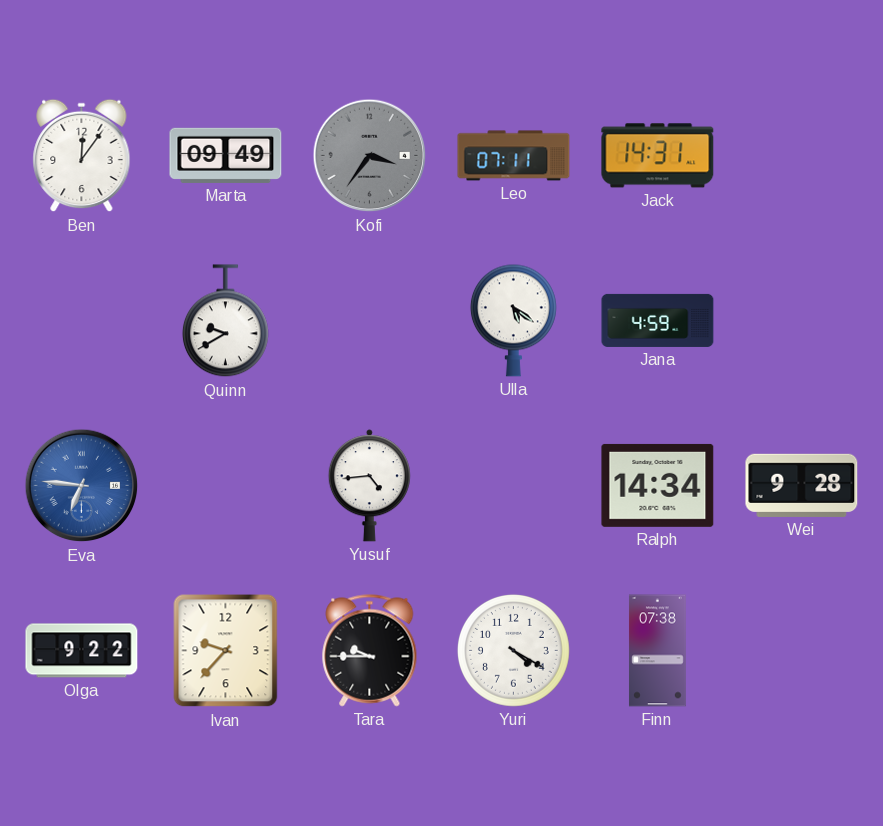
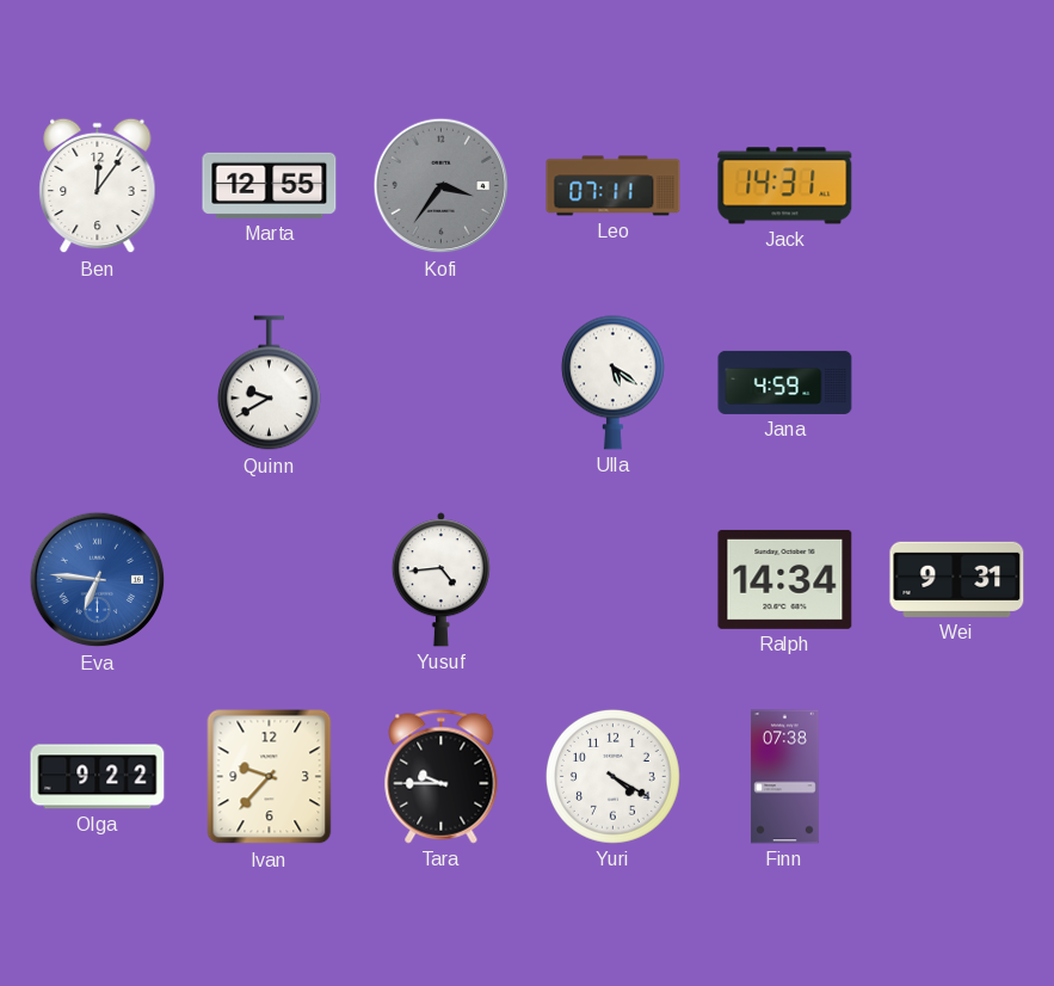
Marta: 09:49 -> 12:55
Wei: 9:28 -> 9:31
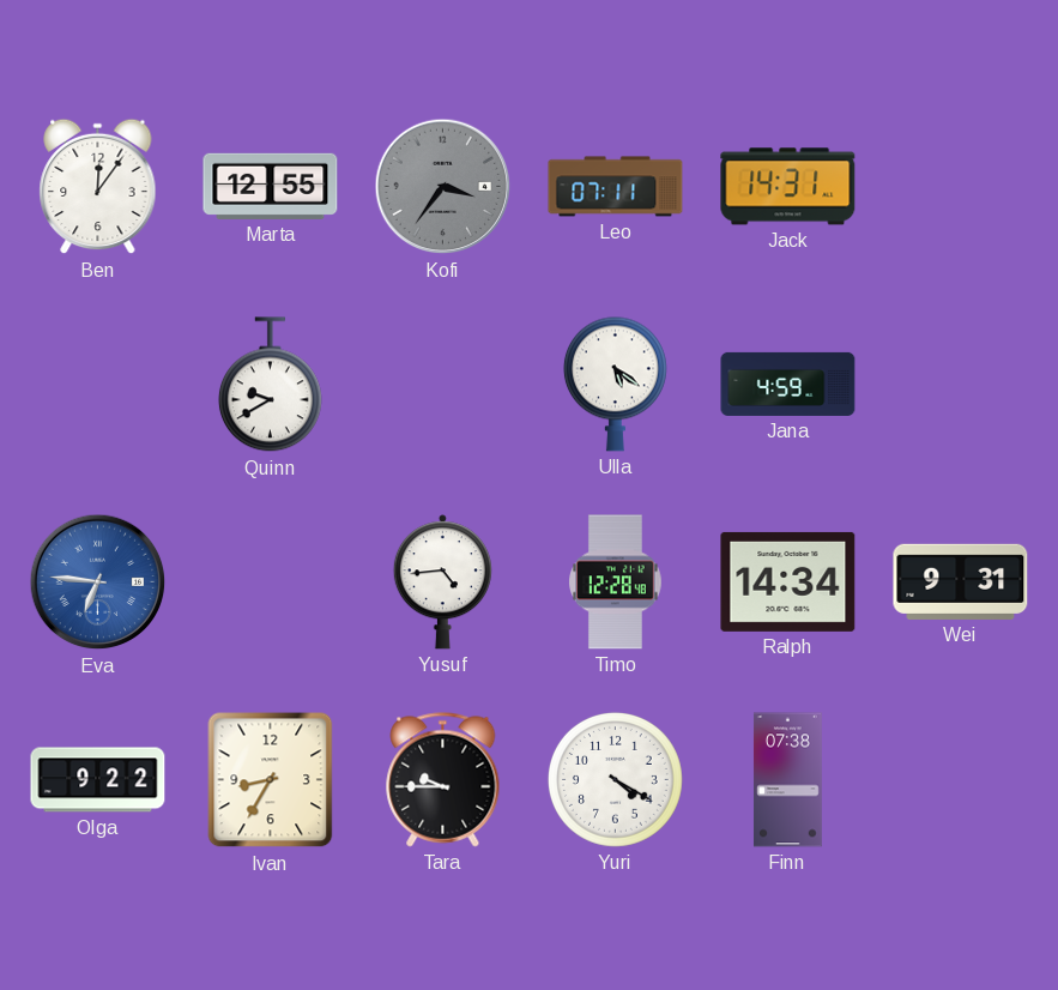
Timo: none -> 12:28
Ivan: 9:37 -> 8:35
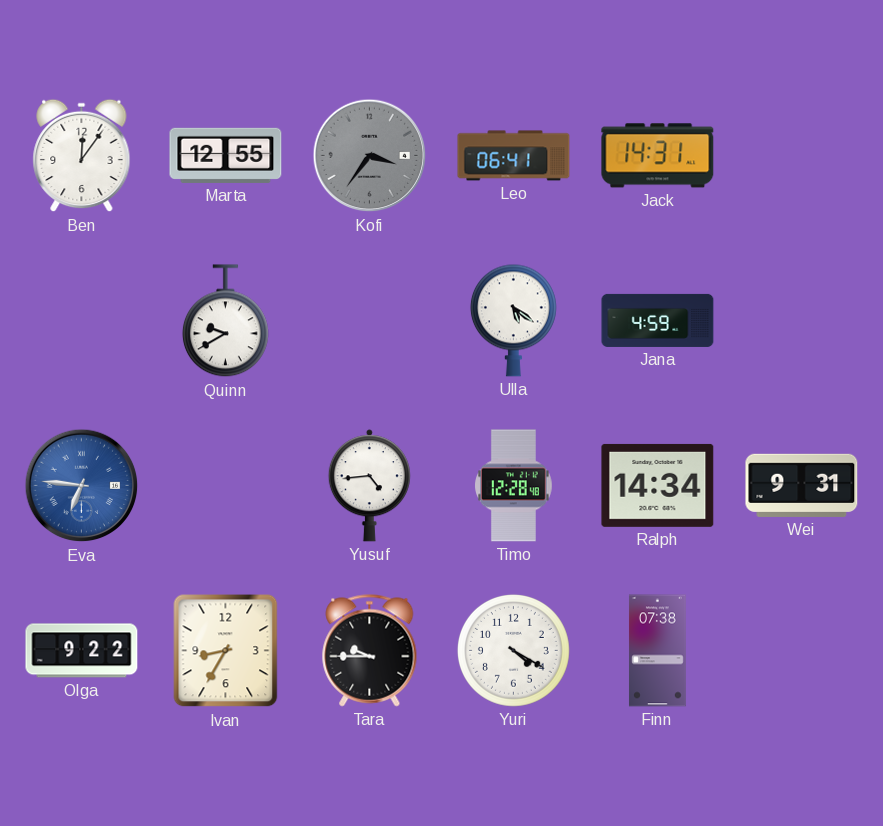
Leo: 07:11 -> 06:41
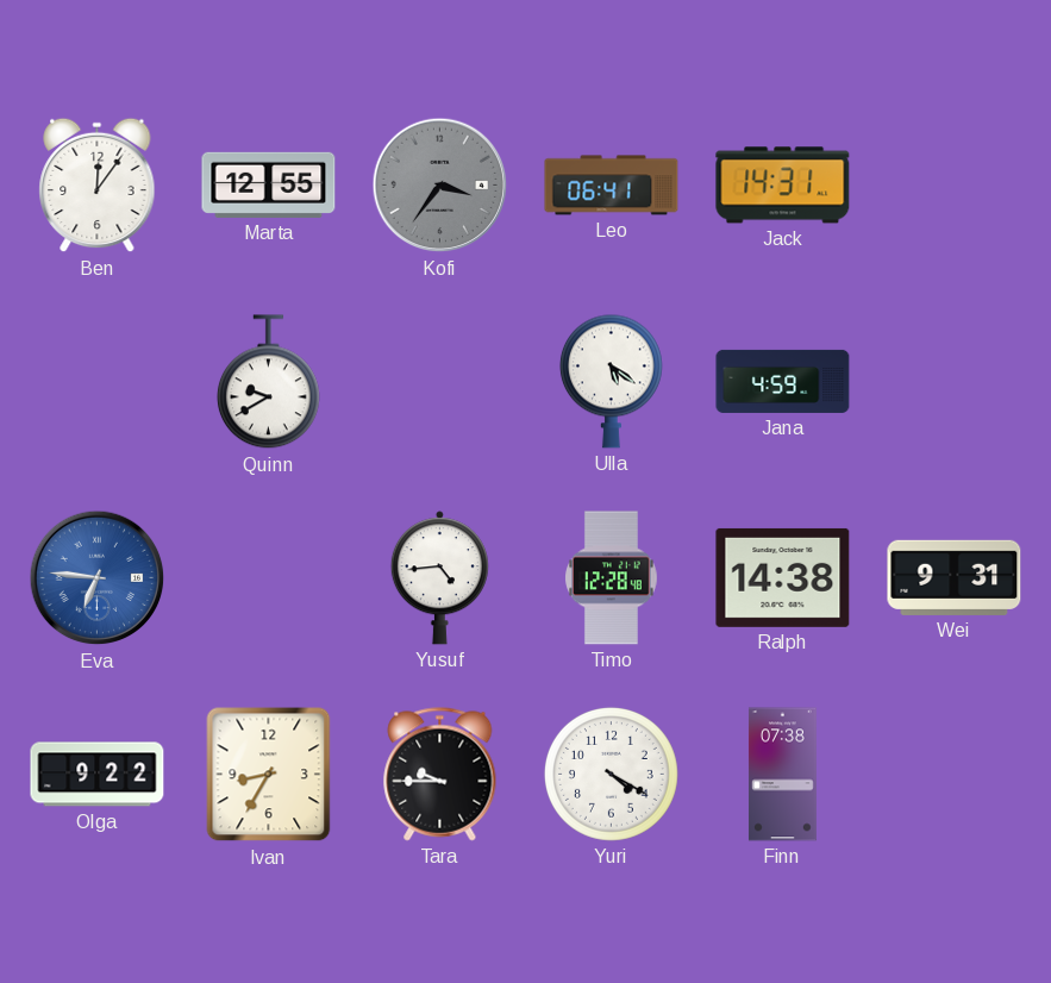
Ralph: 14:34 -> 14:38
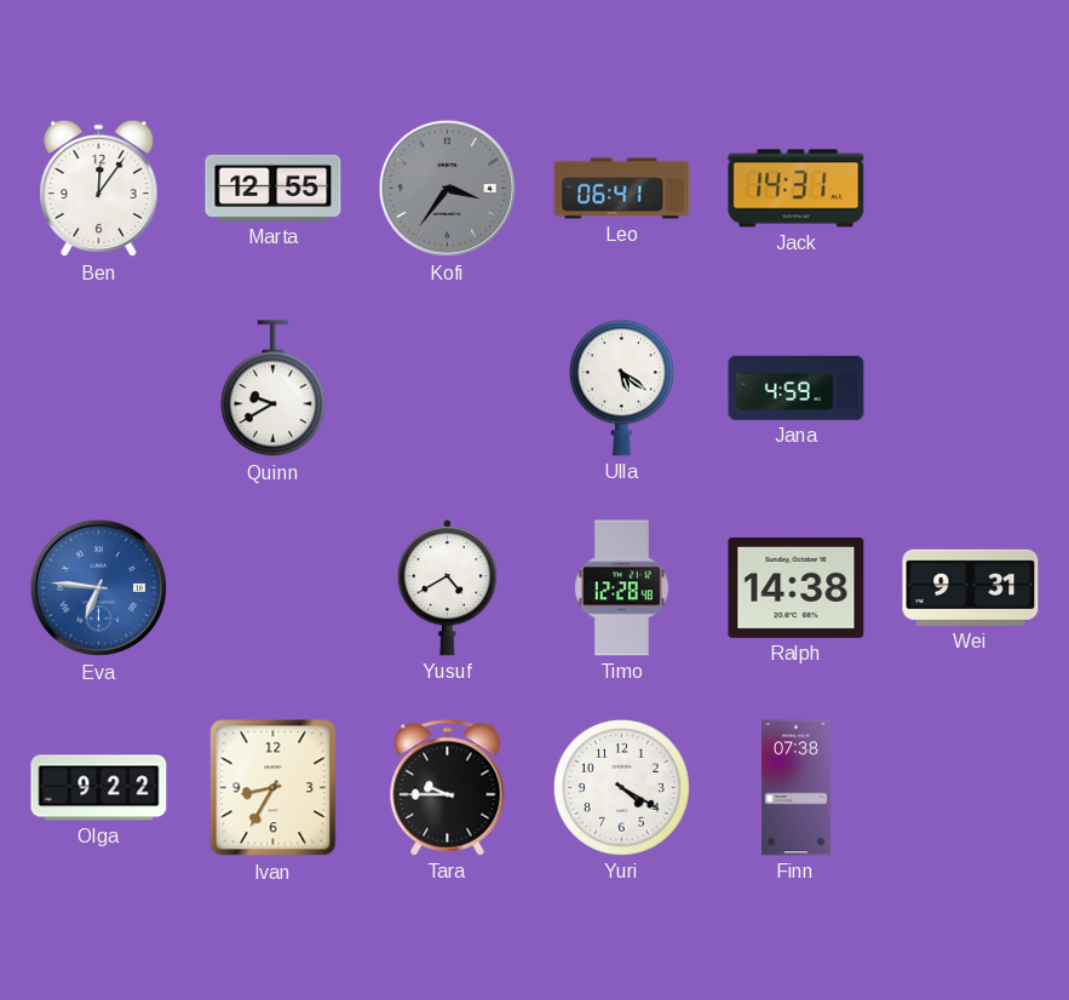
Yusuf: 4:44 -> 4:40
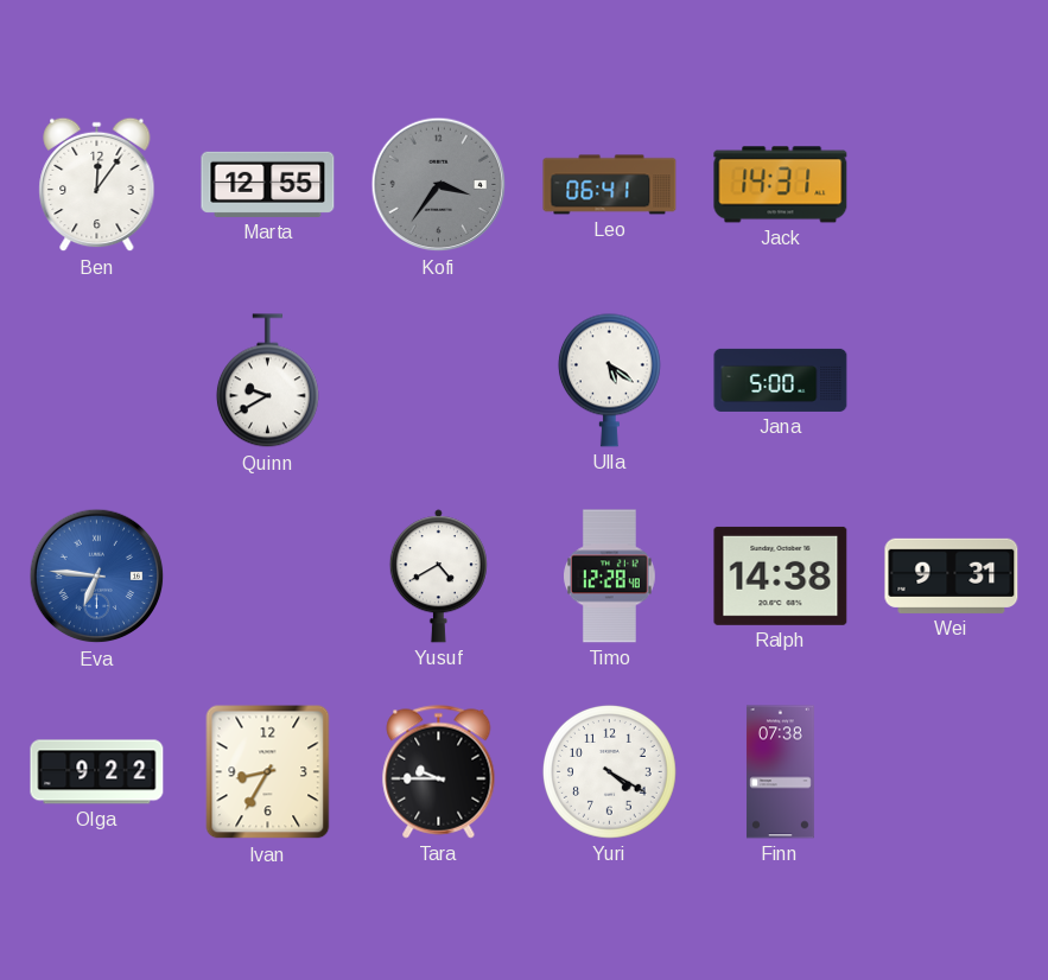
Jana: 4:59 -> 5:00
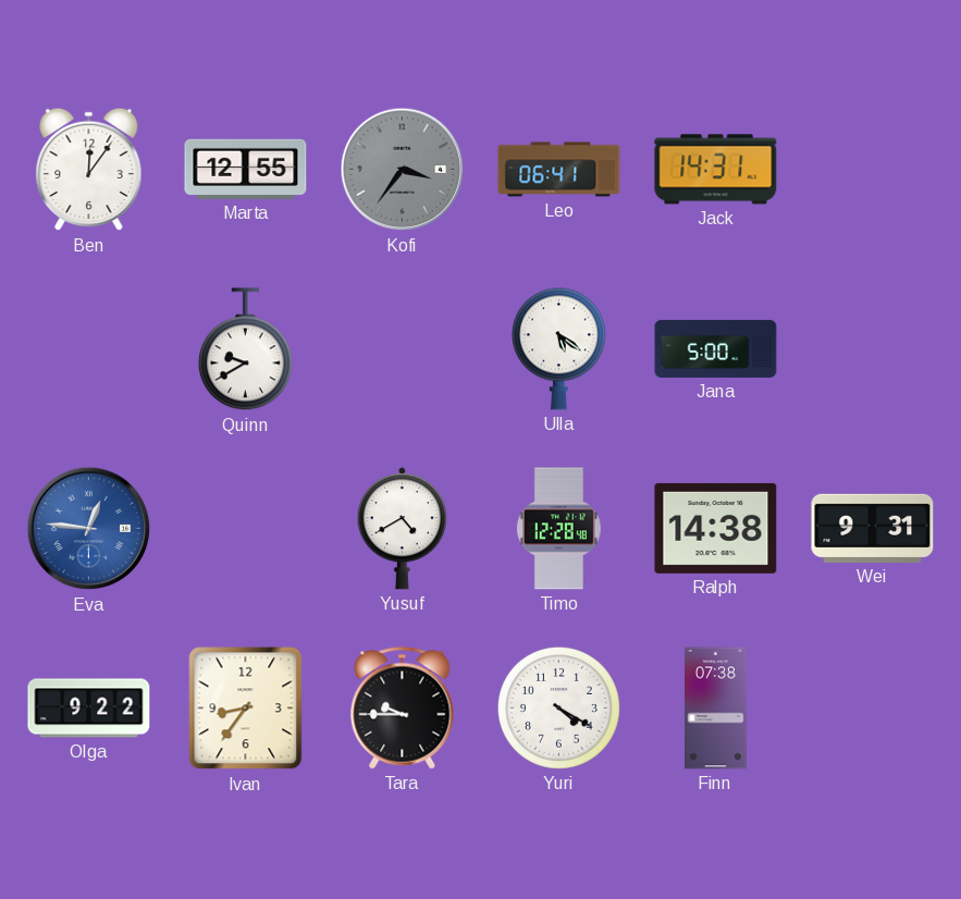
Eva: 6:46 -> 12:46
Ivan: 8:35 -> 8:36
